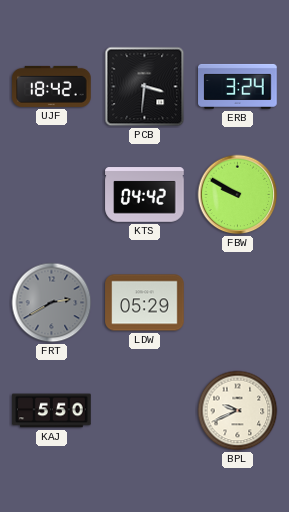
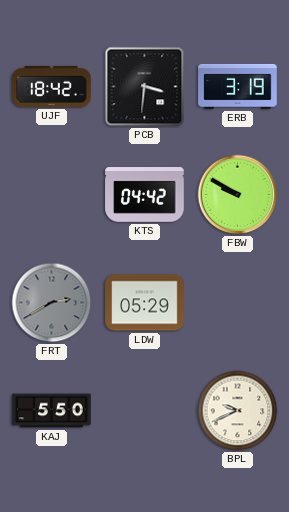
ERB: 3:24 -> 3:19
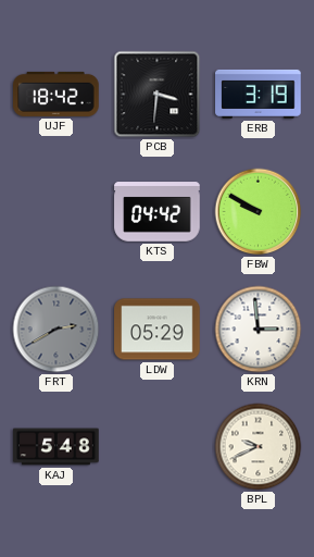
KRN: none -> 2:59
KAJ: 5:50 -> 5:48
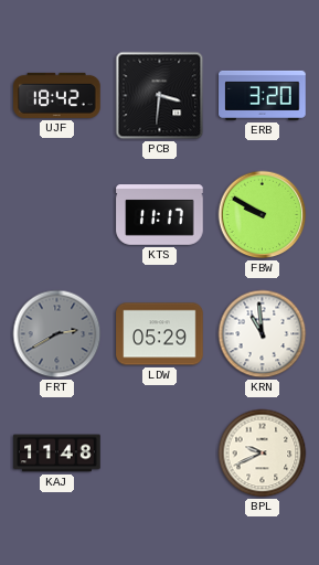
ERB: 3:19 -> 3:20
KTS: 04:42 -> 11:17
KRN: 2:59 -> 10:59
KAJ: 5:48 -> 11:48
